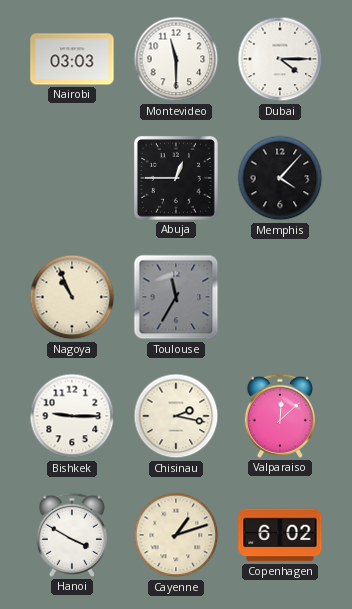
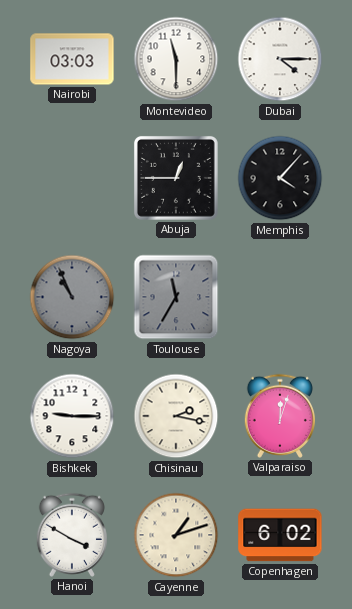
Nagoya dial: cream -> grey
Valparaiso: 12:08 -> 12:03
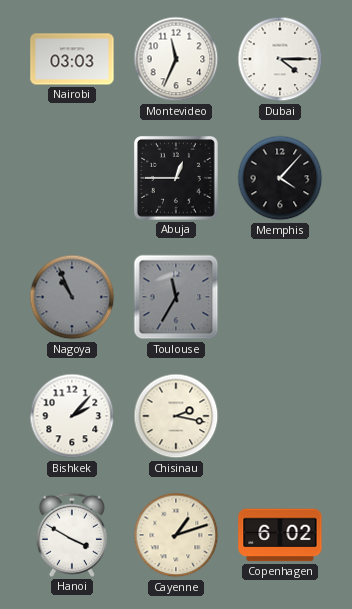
Montevideo: 11:30 -> 11:34
Bishkek: 9:15 -> 2:07
Valparaiso: 12:03 -> none
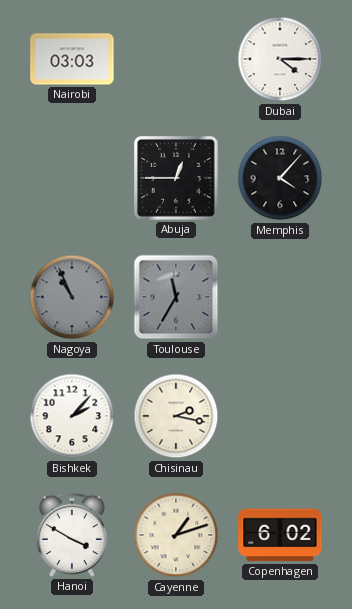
Montevideo: 11:34 -> none
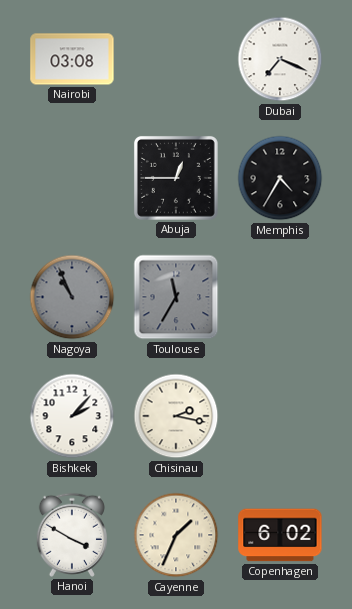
Nairobi: 03:03 -> 03:08
Dubai: 4:15 -> 7:19
Memphis: 4:07 -> 4:35
Cayenne: 1:12 -> 1:34
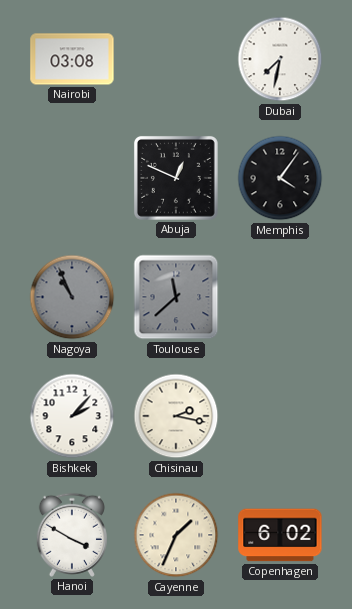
Dubai: 7:19 -> 7:32
Abuja: 12:45 -> 12:49
Memphis: 4:35 -> 4:06
Toulouse: 11:35 -> 11:38
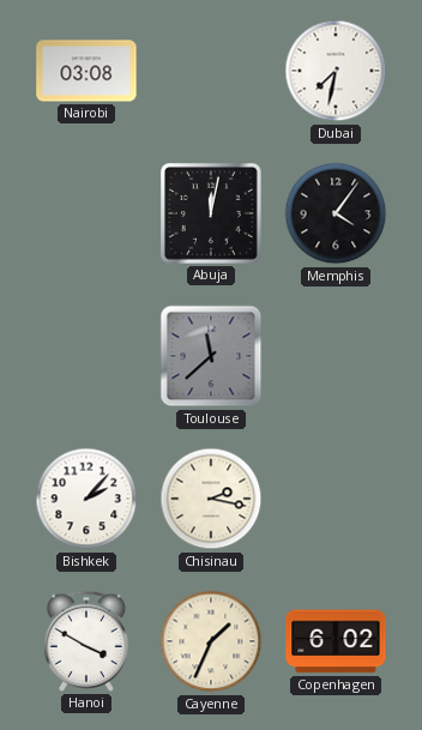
Abuja: 12:49 -> 12:02
Nagoya: 10:56 -> none
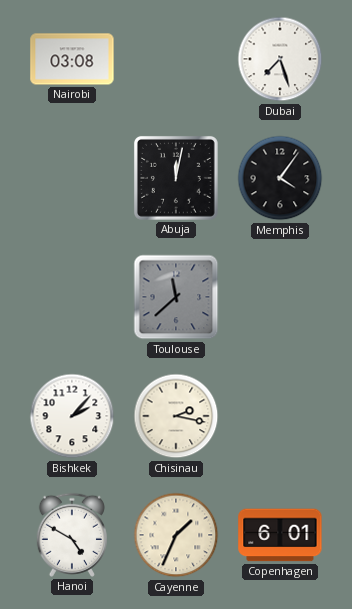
Dubai: 7:32 -> 7:27
Hanoi: 3:50 -> 4:50
Copenhagen: 6:02 -> 6:01
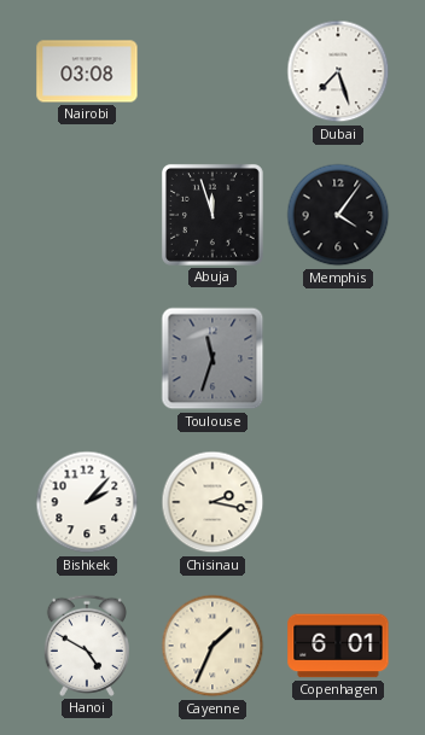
Abuja: 12:02 -> 11:57
Toulouse: 11:38 -> 11:33
